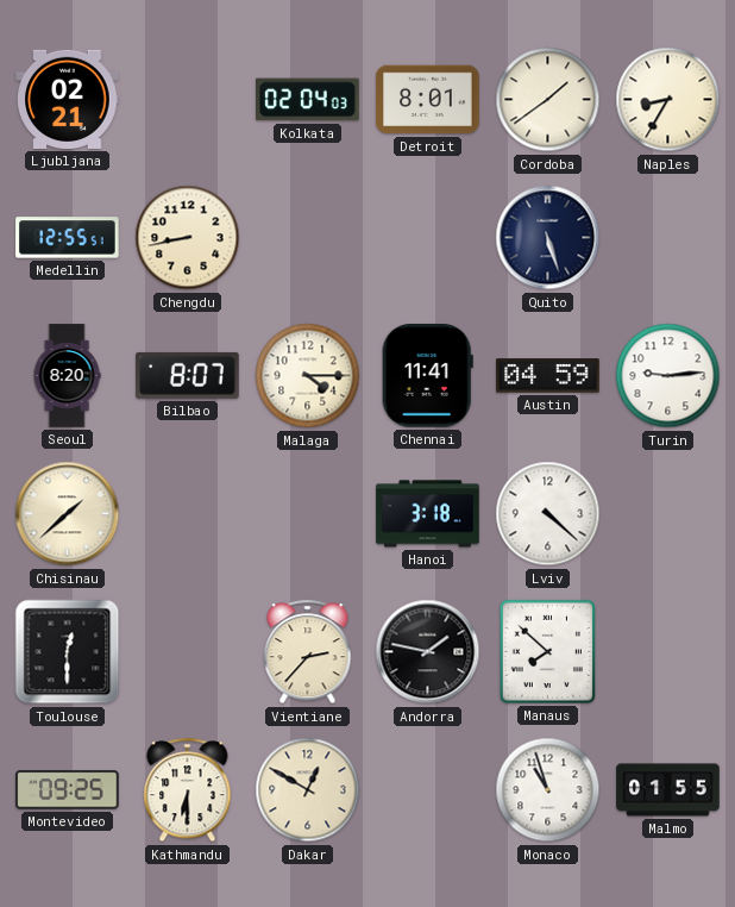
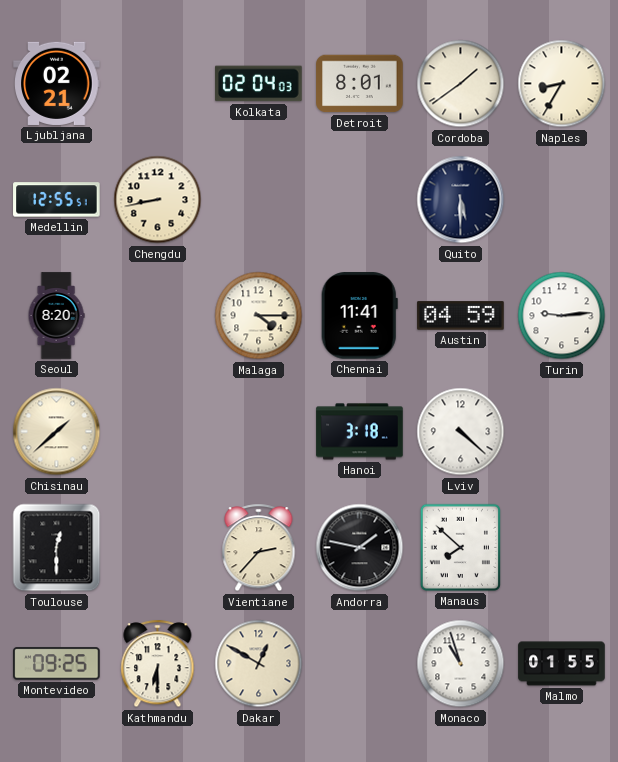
Quito: 5:27 -> 5:30
Bilbao: 8:07 -> none
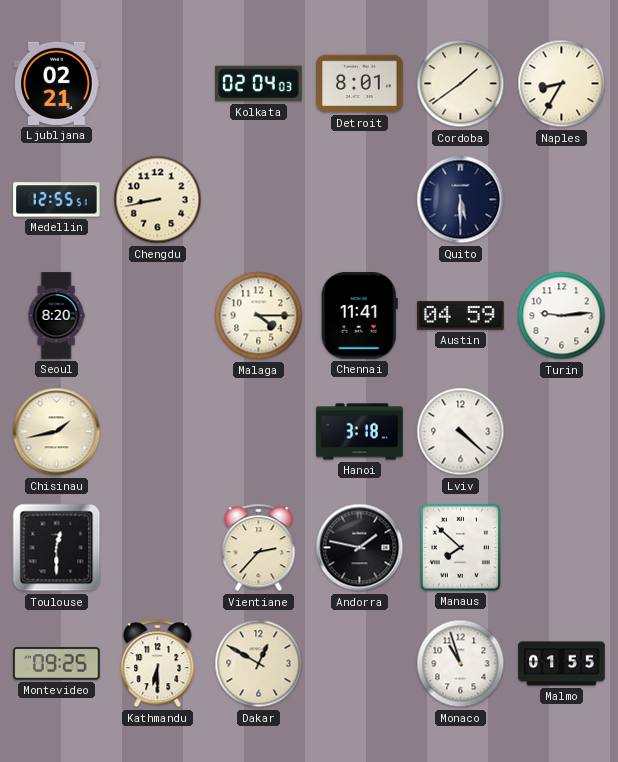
Chisinau: 1:38 -> 1:43
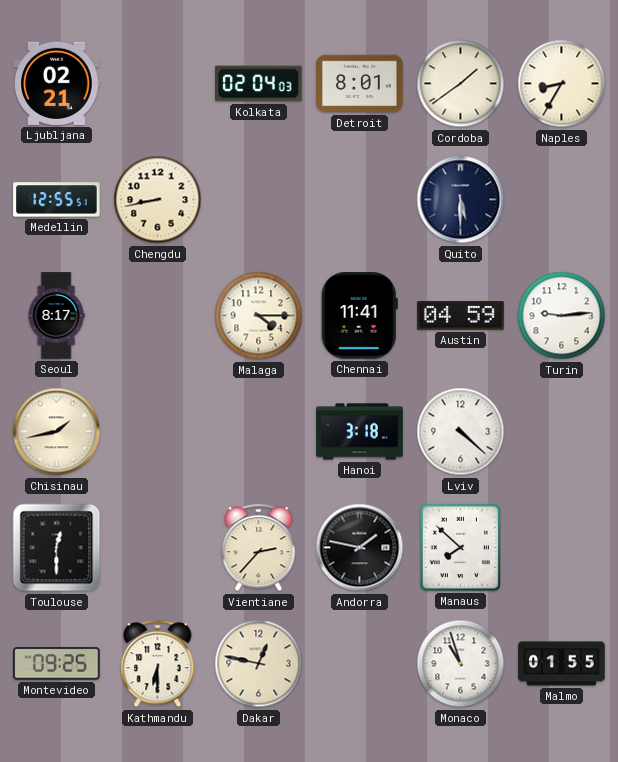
Seoul: 8:20 -> 8:17
Dakar: 12:50 -> 12:47
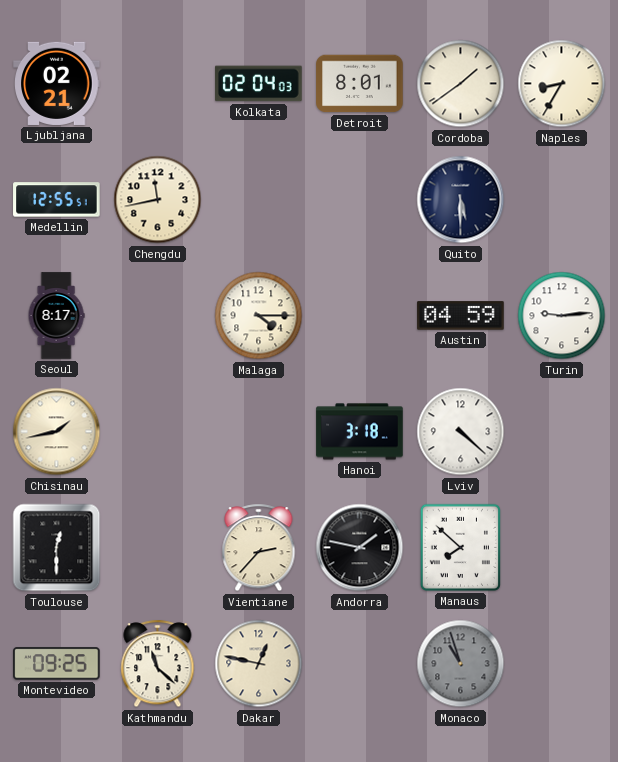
Chengdu: 8:43 -> 11:43
Chennai: 11:41 -> none
Kathmandu: 6:30 -> 11:22
Monaco dial: white -> grey
Malmo: 01:55 -> none
